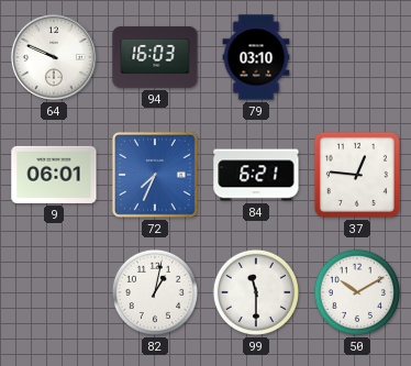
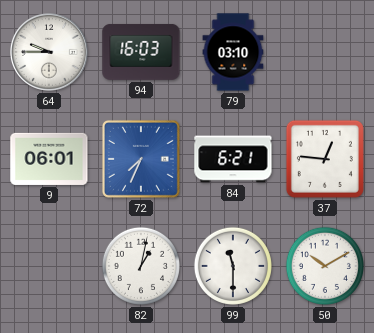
64: 9:49 -> 9:45
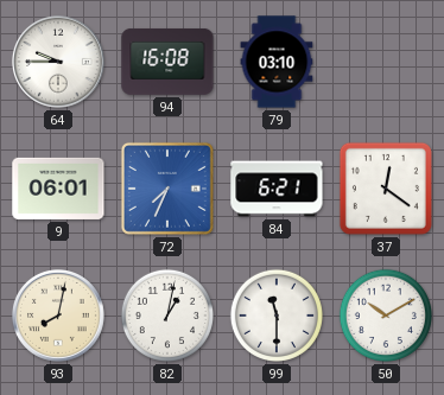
94: 16:03 -> 16:08
37: 12:46 -> 12:21
93: none -> 8:02
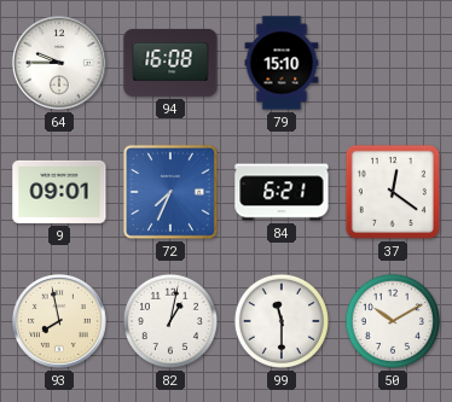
79: 03:10 -> 15:10
9: 06:01 -> 09:01
93: 8:02 -> 7:58
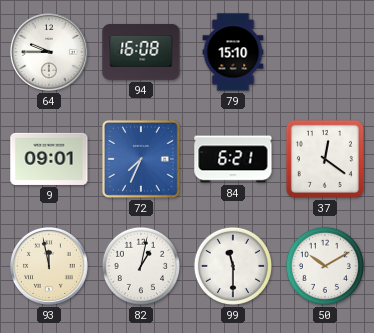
93: 7:58 -> 11:58
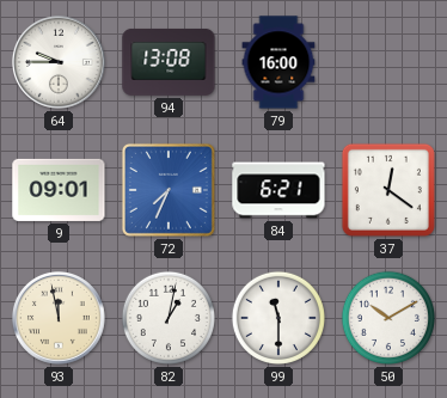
94: 16:08 -> 13:08
79: 15:10 -> 16:00
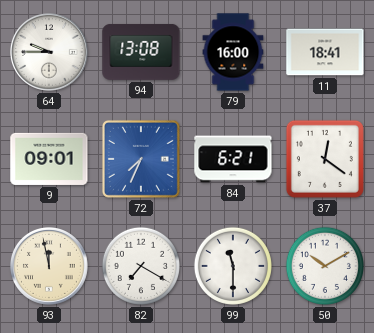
11: none -> 18:41
82: 1:02 -> 7:20
